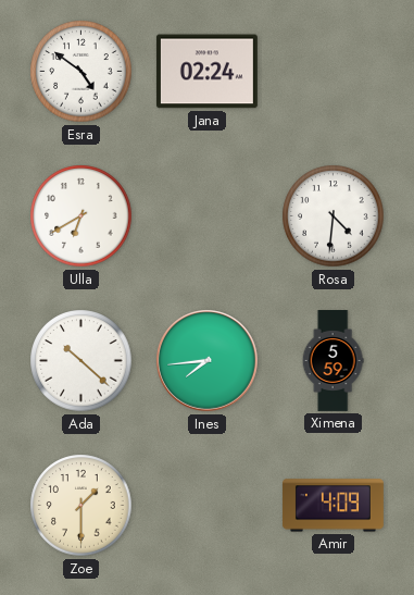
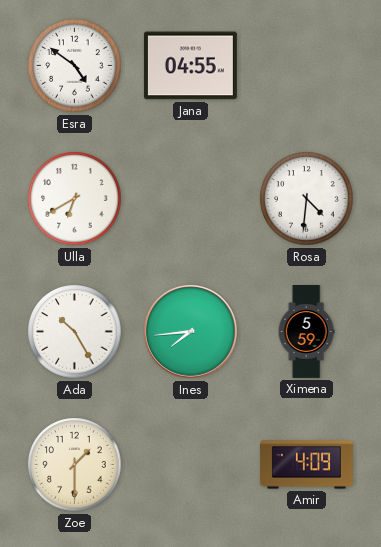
Jana: 02:24 -> 04:55
Ada: 10:22 -> 10:25
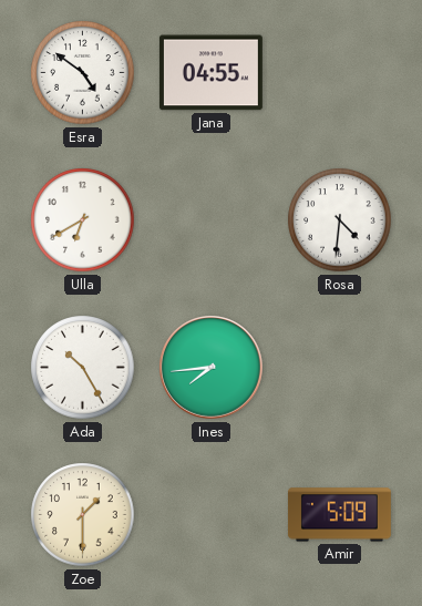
Ximena: 5:59 -> none
Amir: 4:09 -> 5:09
